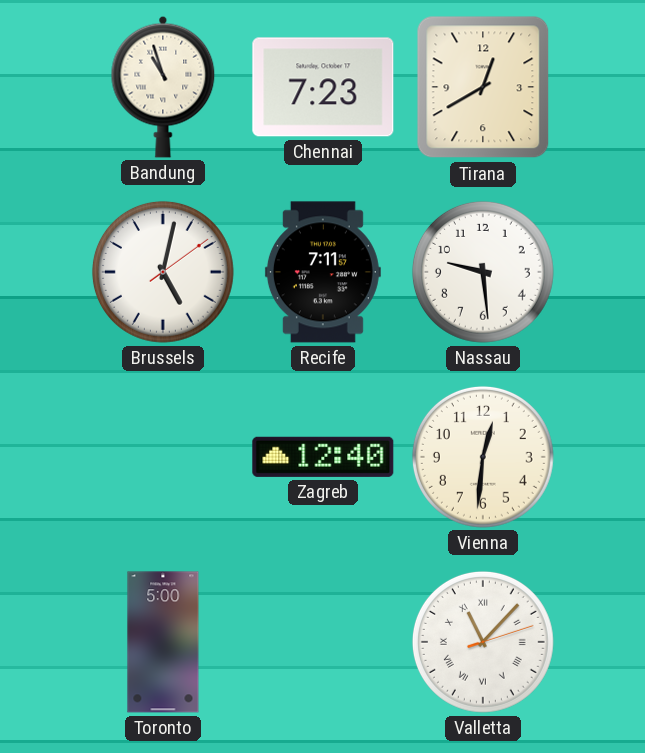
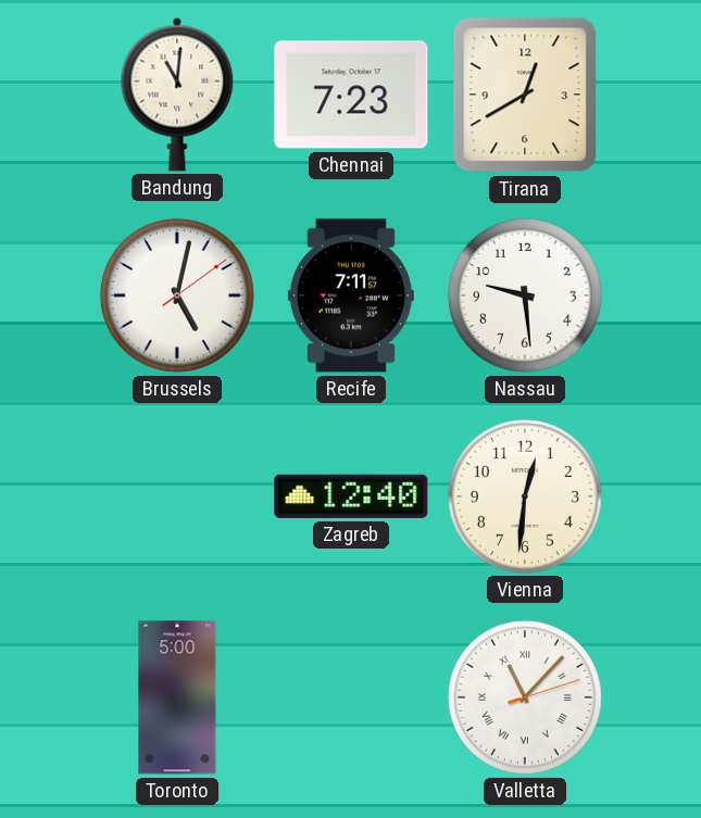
Bandung: 10:57 -> 11:01
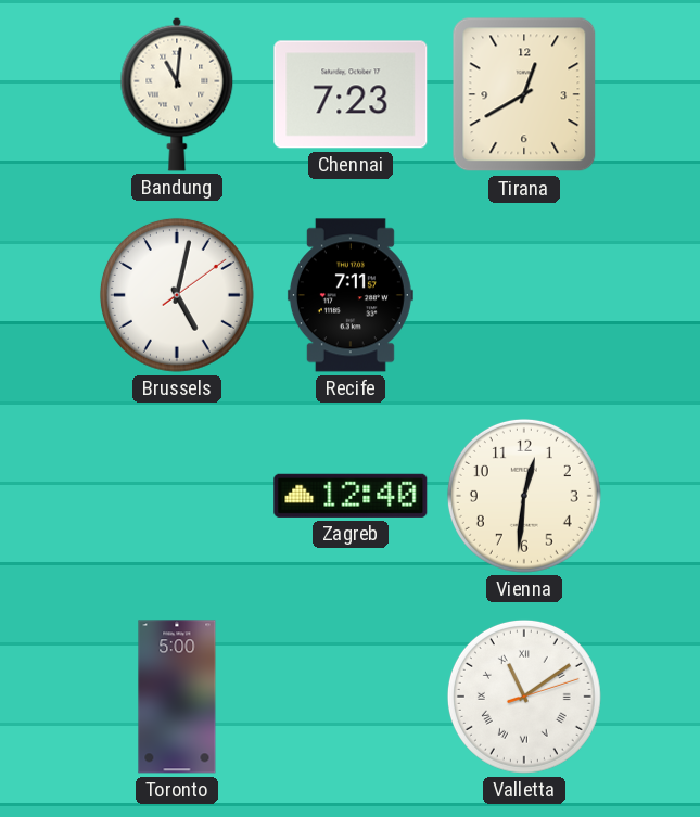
Nassau: 9:29 -> none
Valletta: 11:07 -> 11:09
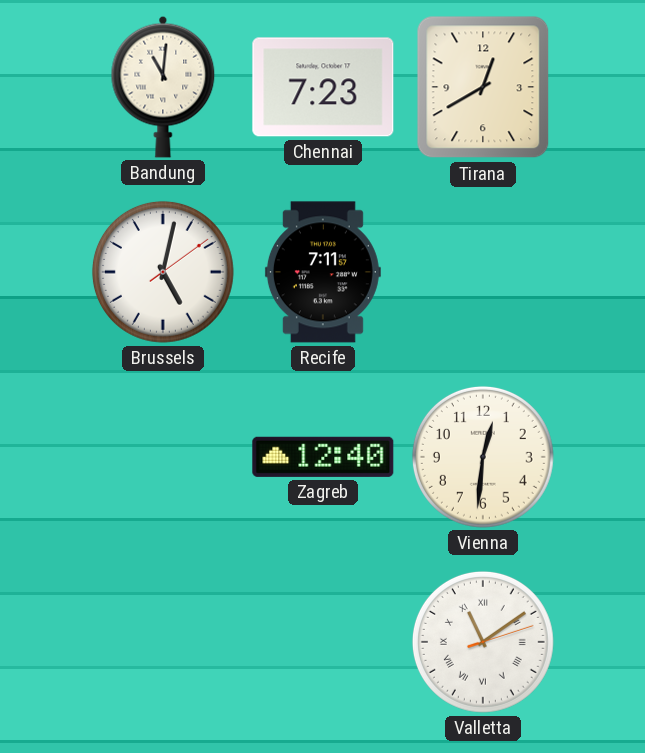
Toronto: 5:00 -> none
